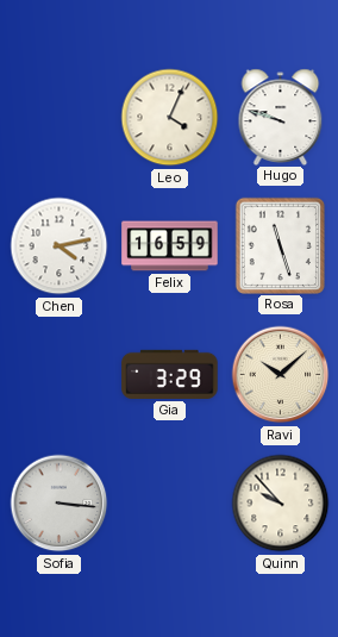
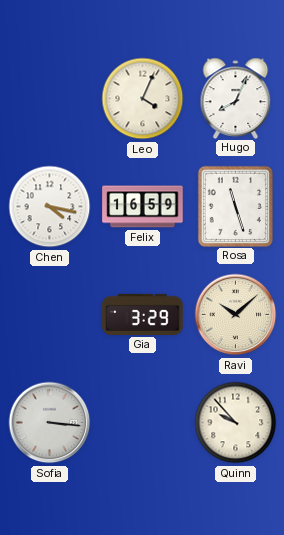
Hugo: 9:48 -> 8:04
Chen: 4:13 -> 4:17
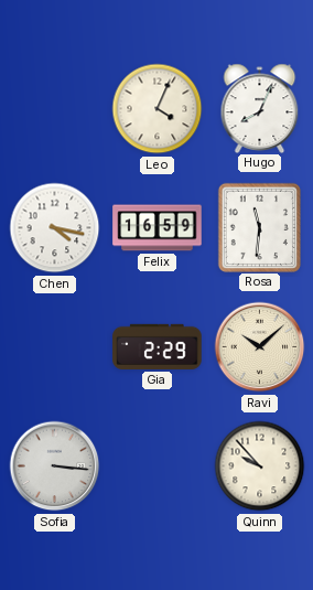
Rosa: 11:27 -> 11:31
Gia: 3:29 -> 2:29
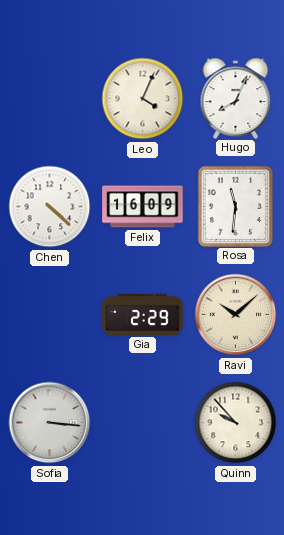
Chen: 4:17 -> 4:22
Felix: 16:59 -> 16:09
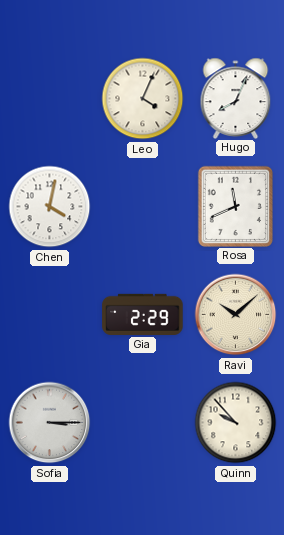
Chen: 4:22 -> 4:02
Felix: 16:09 -> none
Rosa: 11:31 -> 11:41
Sofia: 3:16 -> 3:15
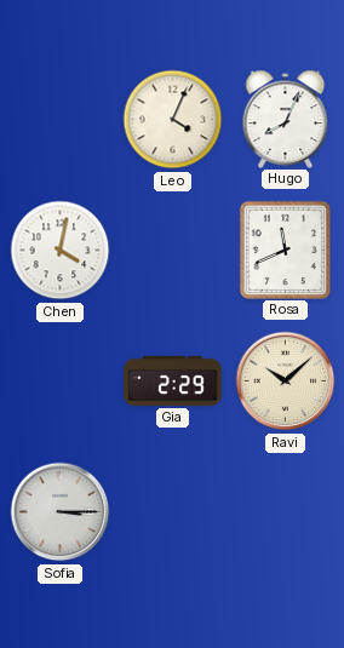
Quinn: 9:53 -> none
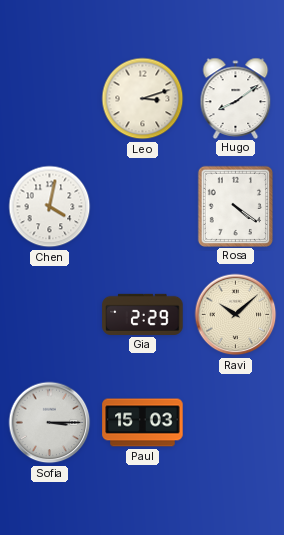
Leo: 4:04 -> 3:12
Hugo: 8:04 -> 8:09
Rosa: 11:41 -> 4:21
Paul: none -> 15:03
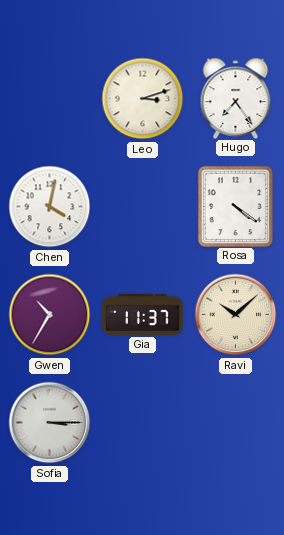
Hugo: 8:09 -> 7:24
Gwen: none -> 10:35
Gia: 2:29 -> 11:37
Paul: 15:03 -> none
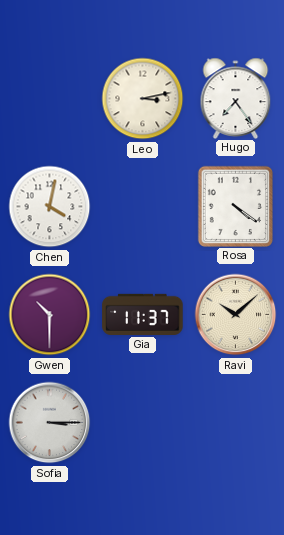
Leo: 3:12 -> 3:13
Gwen: 10:35 -> 10:30
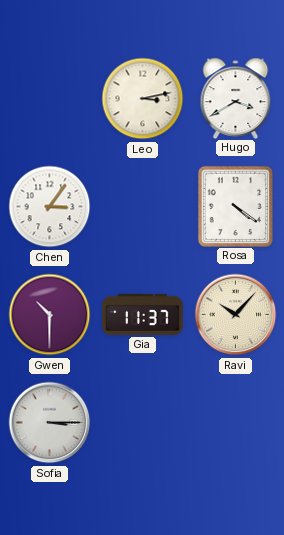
Hugo: 7:24 -> 3:40
Chen: 4:02 -> 3:06
Ravi: 10:08 -> 10:07
